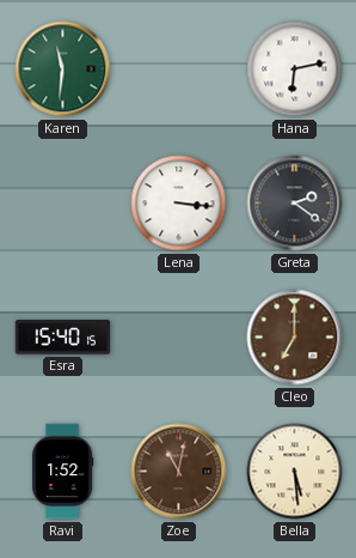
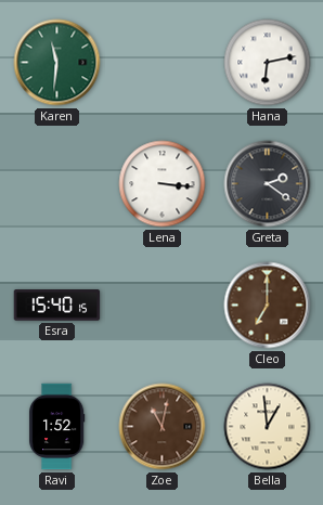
Bella: 5:29 -> 12:59
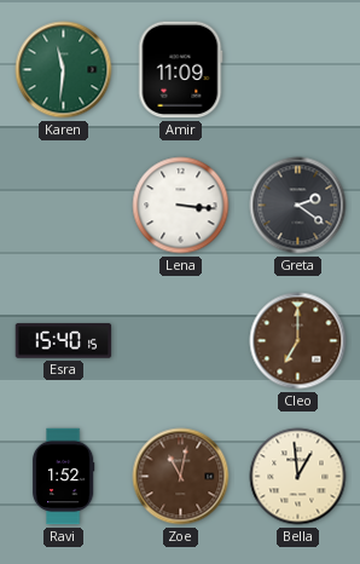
Amir: none -> 11:09
Hana: 6:13 -> none
